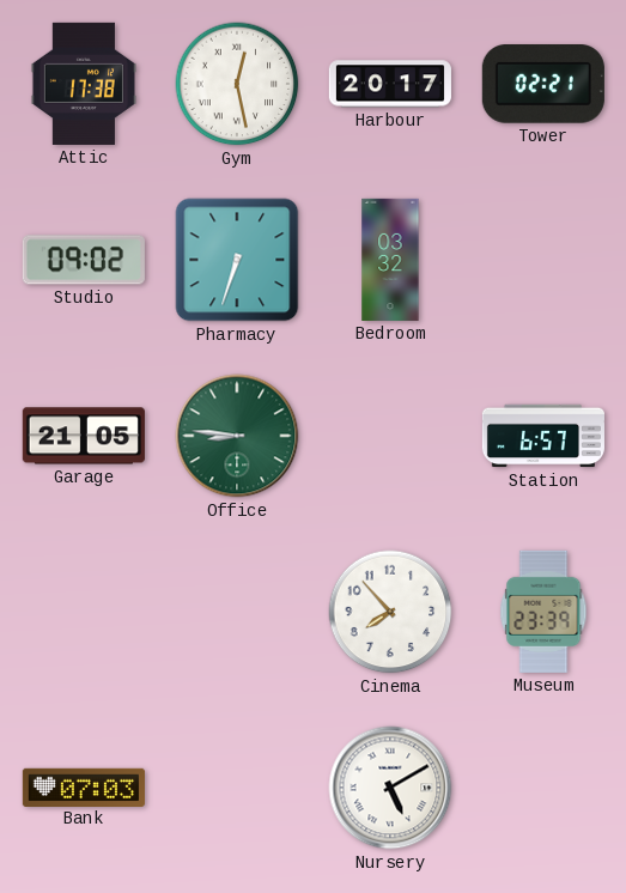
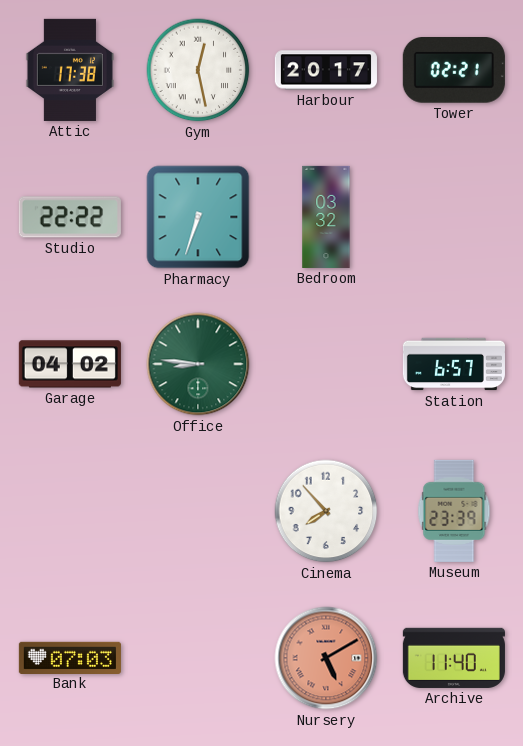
Studio: 09:02 -> 22:22
Garage: 21:05 -> 04:02
Nursery dial: white -> salmon
Archive: none -> 11:40
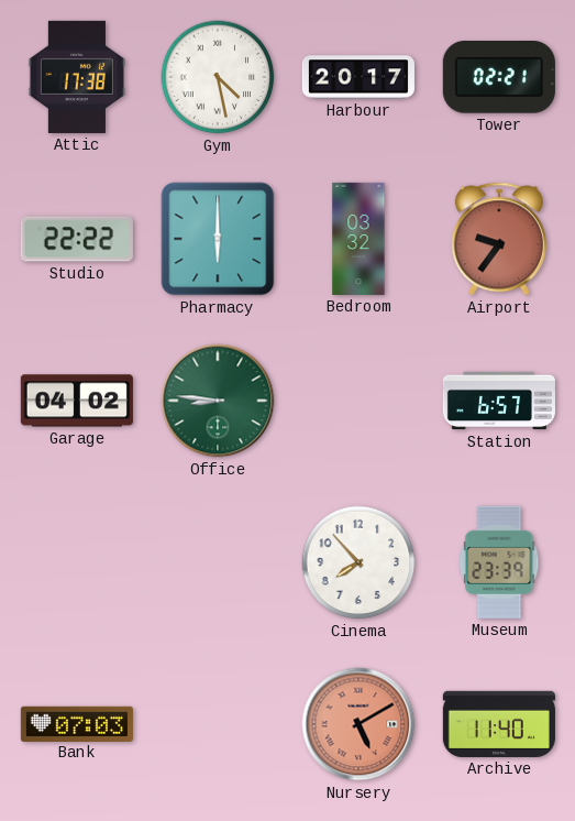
Gym: 12:28 -> 4:28
Pharmacy: 6:33 -> 6:00
Airport: none -> 9:36
